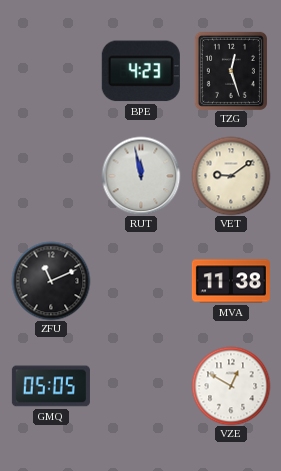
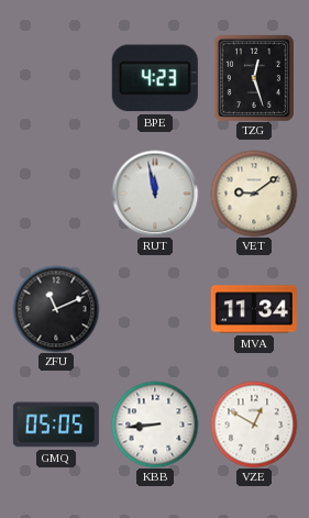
MVA: 11:38 -> 11:34
KBB: none -> 8:44
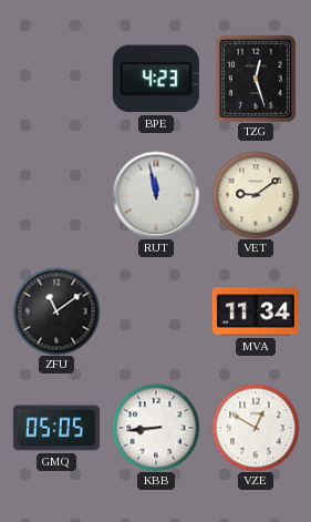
ZFU: 11:11 -> 11:09
